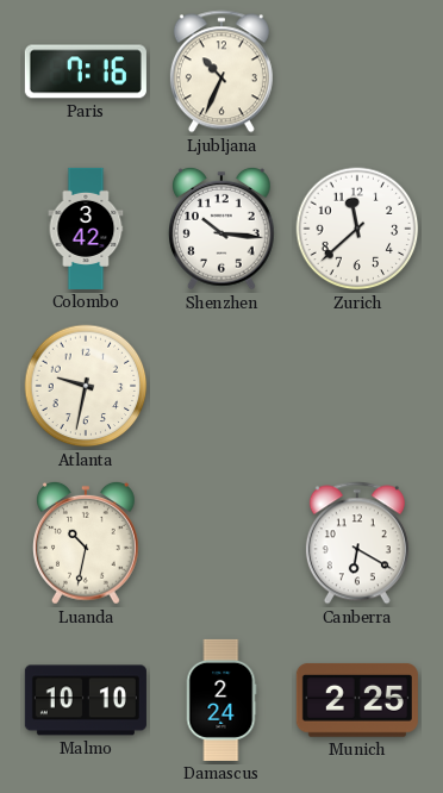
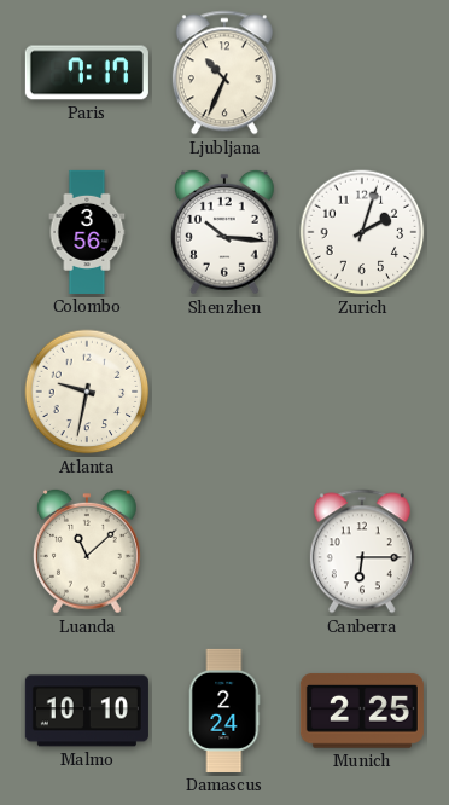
Paris: 7:16 -> 7:17
Colombo: 3:42 -> 3:56
Zurich: 11:38 -> 2:03
Luanda: 10:32 -> 11:08
Canberra: 6:20 -> 6:15
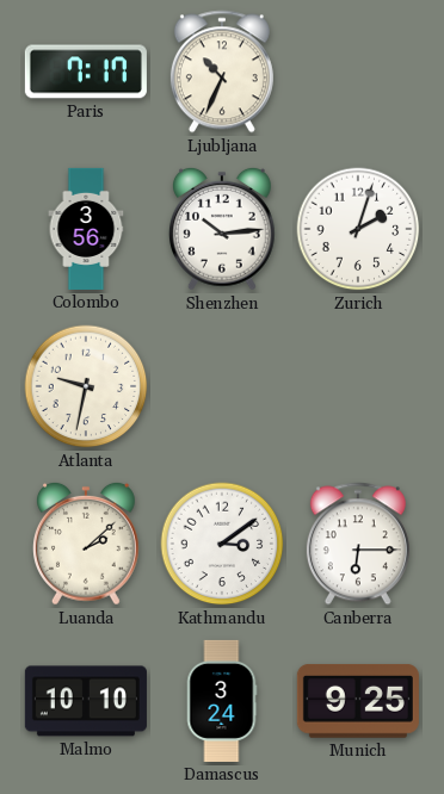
Shenzhen: 10:16 -> 10:14
Luanda: 11:08 -> 2:08
Kathmandu: none -> 3:09
Damascus: 2:24 -> 3:24
Munich: 2:25 -> 9:25
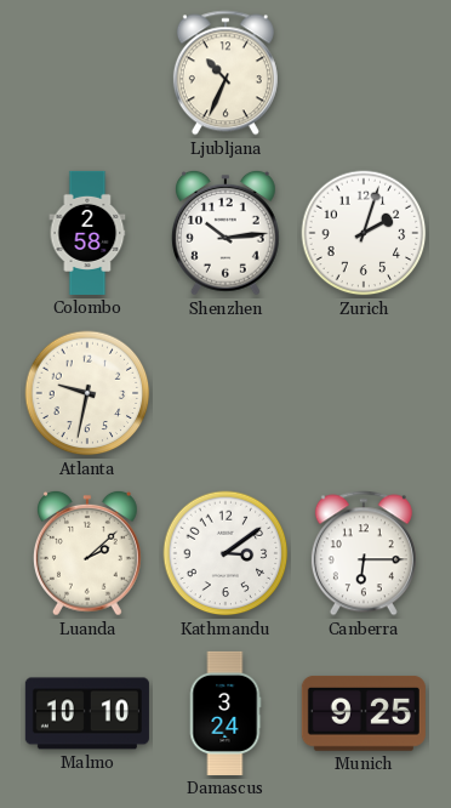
Paris: 7:17 -> none
Colombo: 3:56 -> 2:58
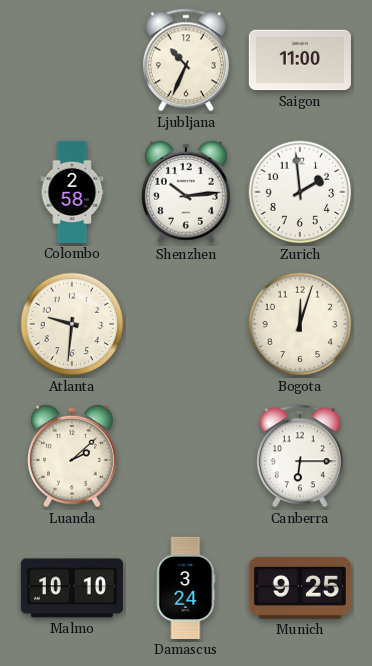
Saigon: none -> 11:00
Zurich: 2:03 -> 1:59
Atlanta: 9:32 -> 9:31
Bogota: none -> 12:03
Kathmandu: 3:09 -> none
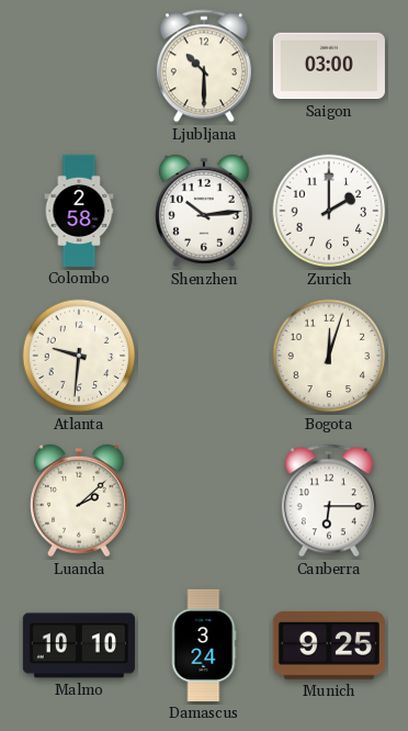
Ljubljana: 10:34 -> 10:30
Saigon: 11:00 -> 03:00
Zurich: 1:59 -> 2:00
